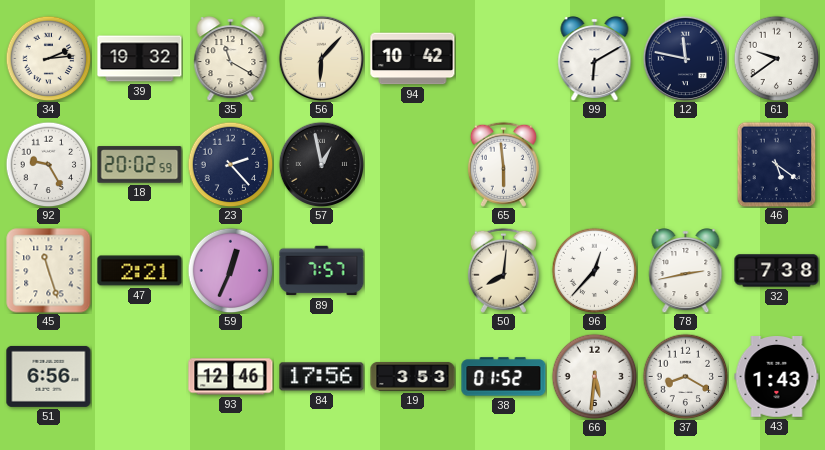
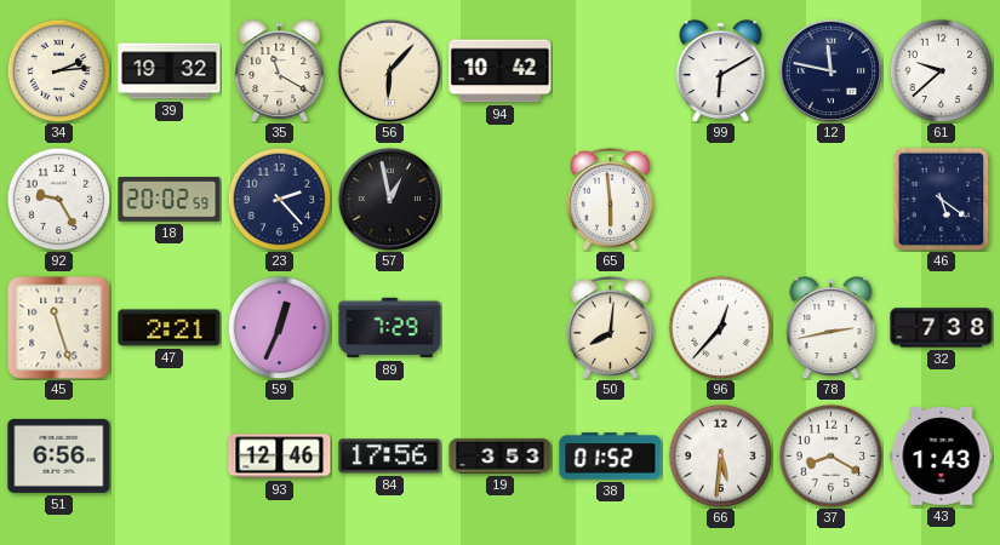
61: 9:39 -> 9:38
89: 7:57 -> 7:29
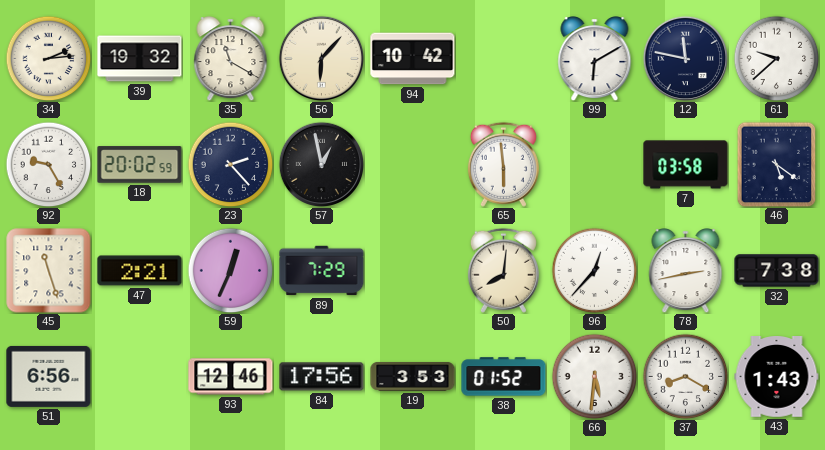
7: none -> 03:58
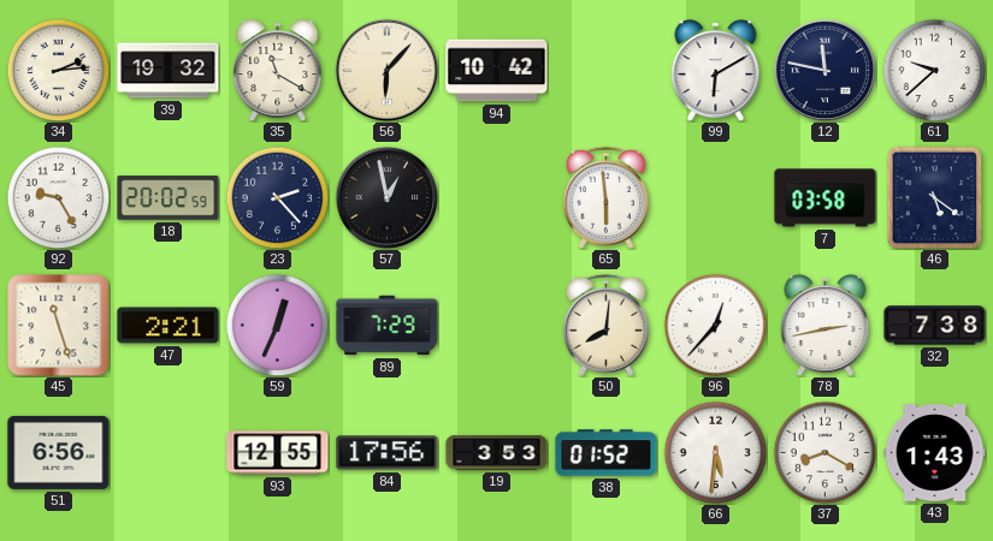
93: 12:46 -> 12:55
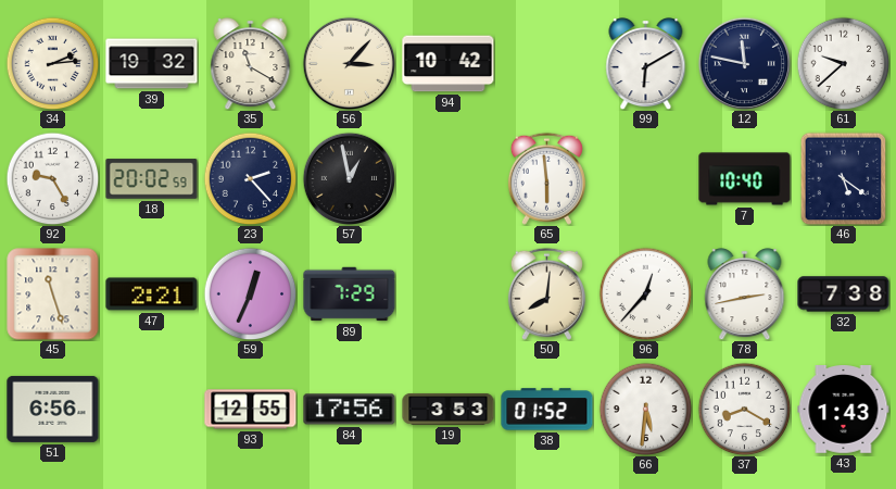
56: 6:07 -> 3:07
7: 03:58 -> 10:40
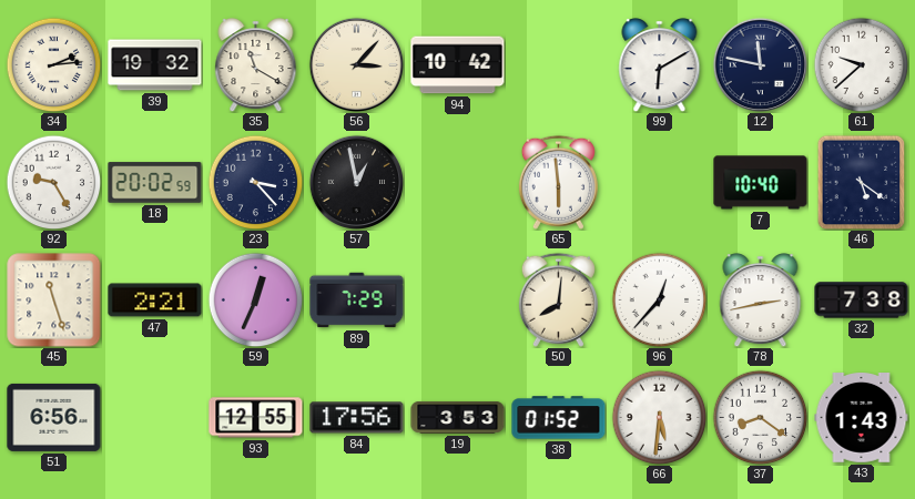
23: 2:23 -> 3:23
37: 8:20 -> 8:21
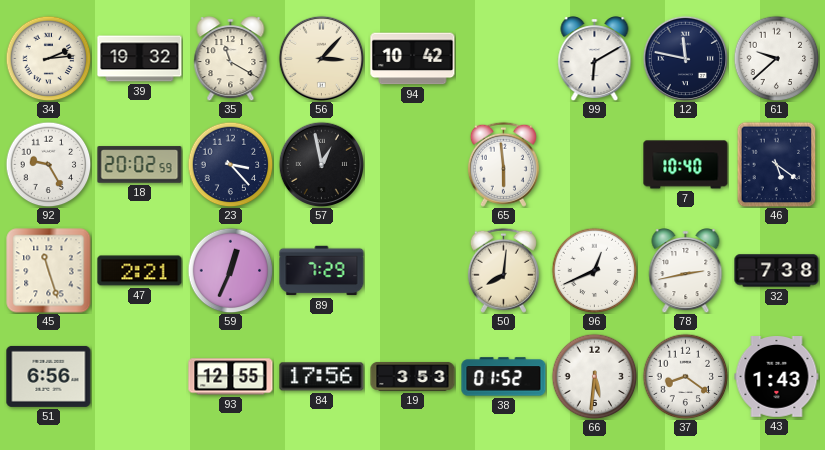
96: 12:37 -> 12:41
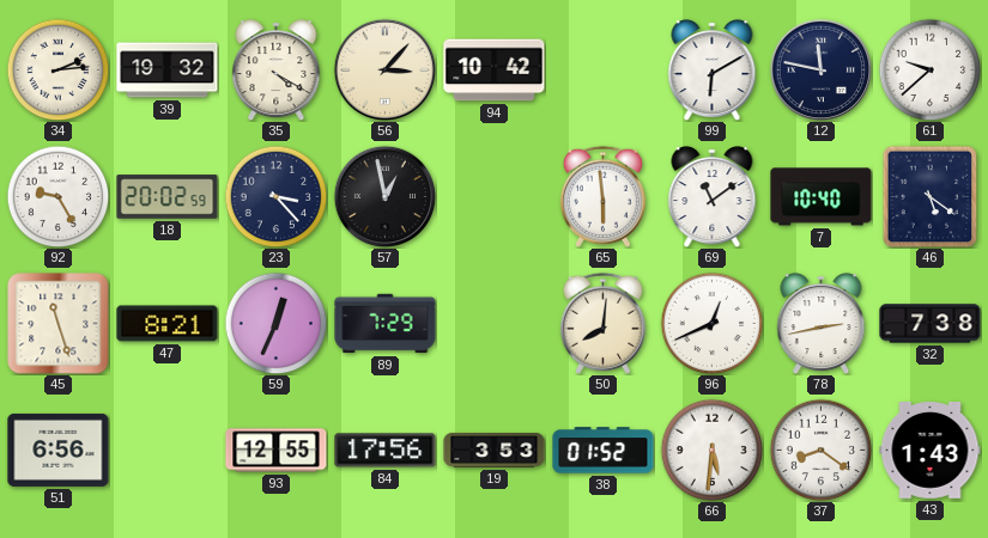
35: 11:20 -> 4:20
69: none -> 11:09
47: 2:21 -> 8:21
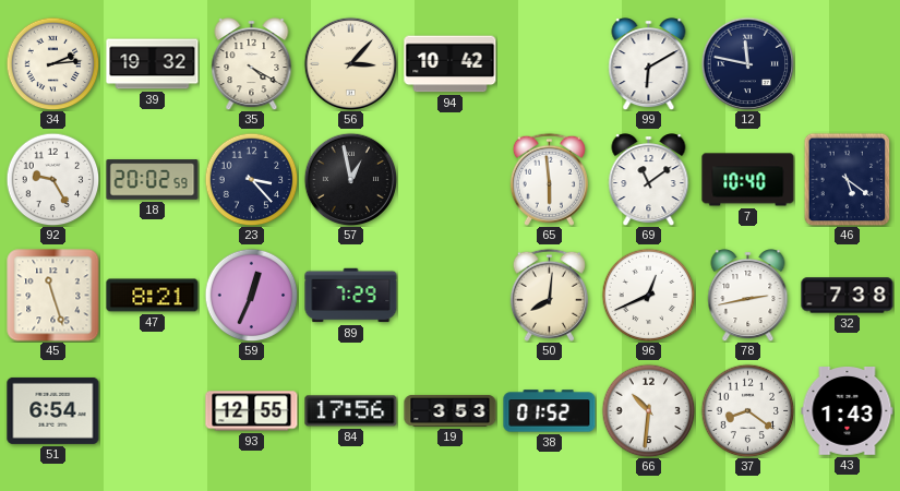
61: 9:38 -> none
51: 6:56 -> 6:54
66: 5:31 -> 10:31
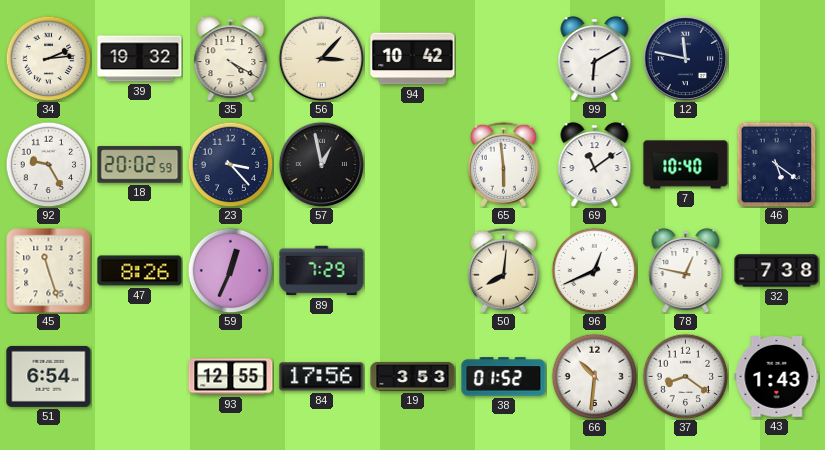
47: 8:21 -> 8:26
78: 2:43 -> 12:47
